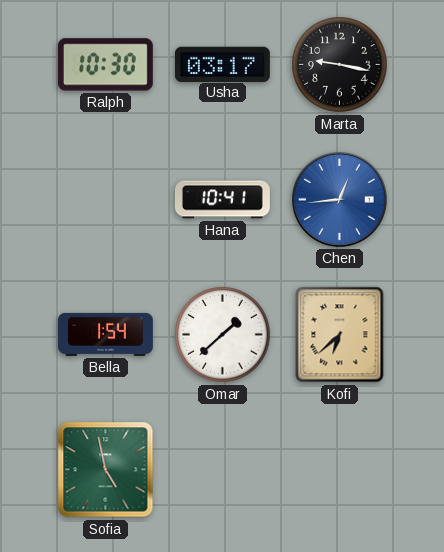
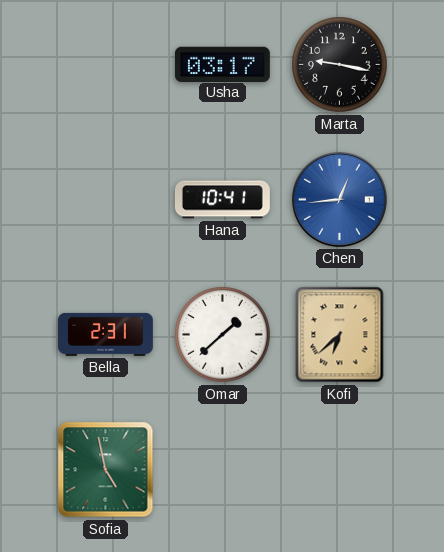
Ralph: 10:30 -> none
Bella: 1:54 -> 2:31
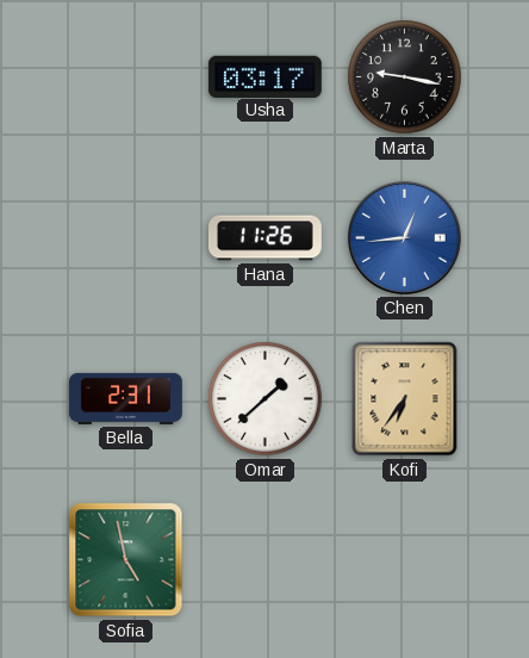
Hana: 10:41 -> 11:26
Kofi: 6:38 -> 6:36
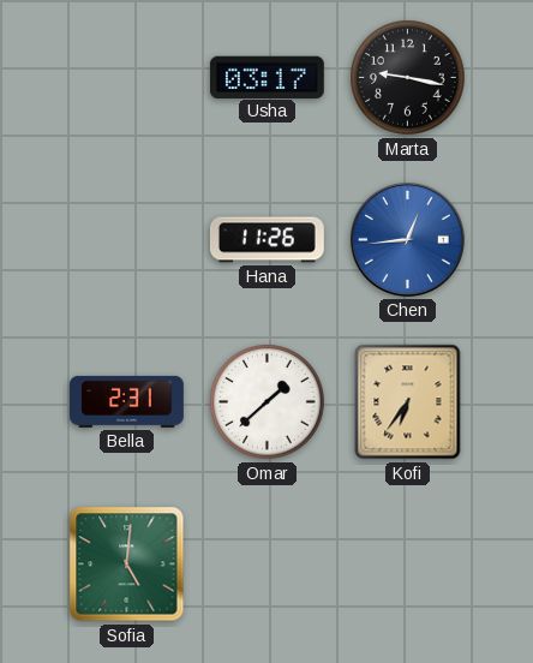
Sofia: 4:58 -> 5:01
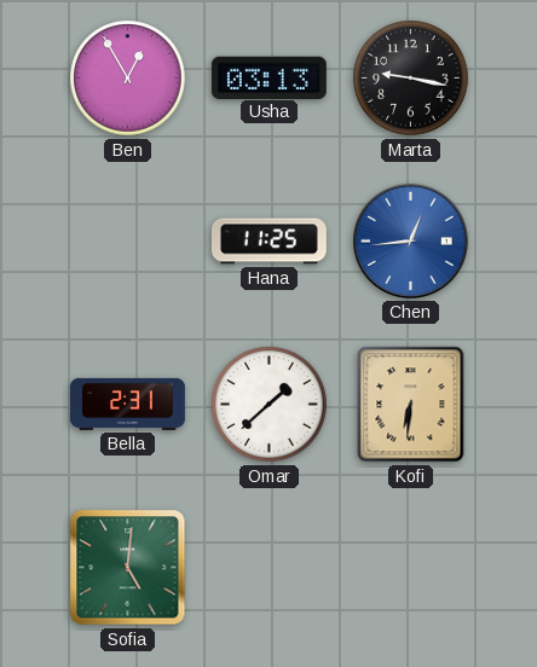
Ben: none -> 12:55
Usha: 03:17 -> 03:13
Hana: 11:26 -> 11:25
Kofi: 6:36 -> 6:31
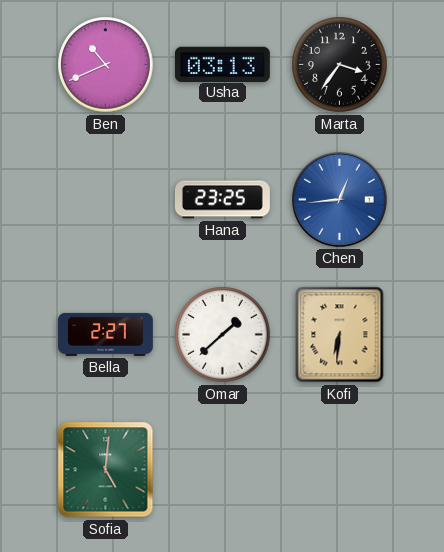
Ben: 12:55 -> 10:41
Marta: 9:17 -> 3:36
Hana: 11:25 -> 23:25
Bella: 2:31 -> 2:27
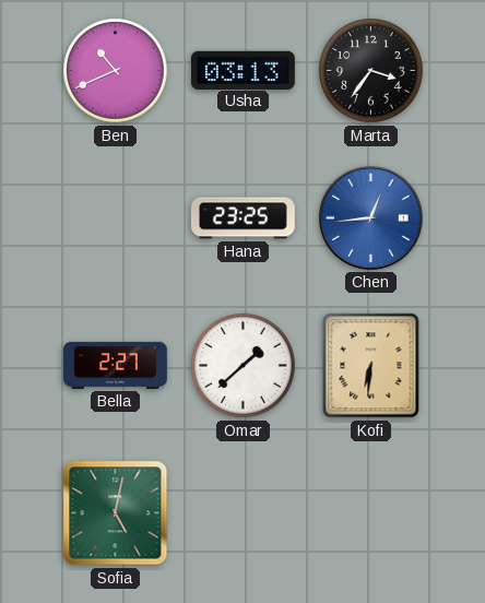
Sofia: 5:01 -> 5:02
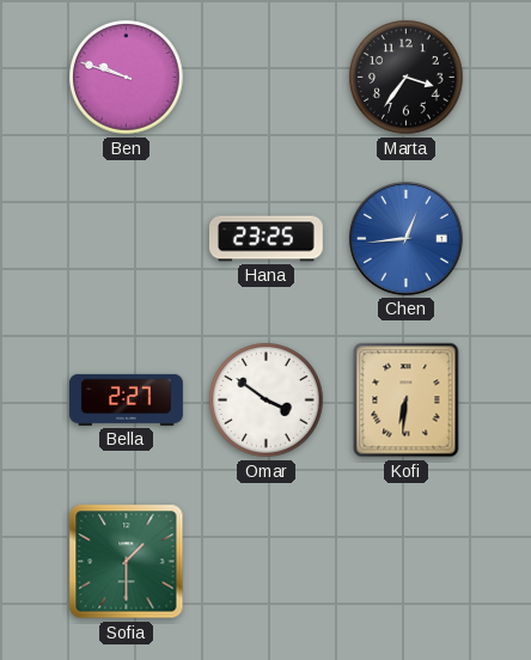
Ben: 10:41 -> 9:48
Usha: 03:13 -> none
Omar: 1:38 -> 3:51
Sofia: 5:02 -> 1:30
